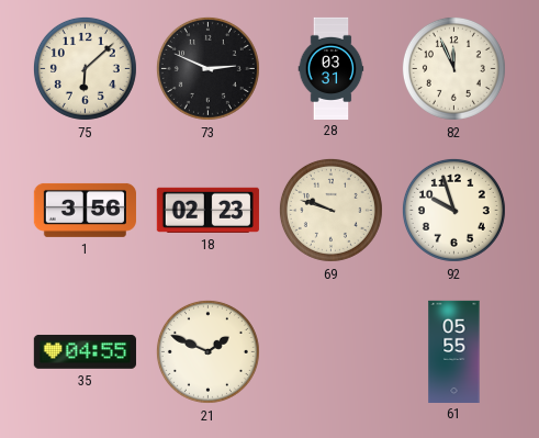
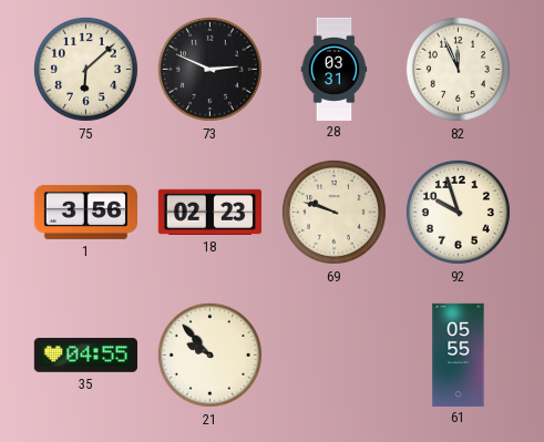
21: 1:49 -> 9:53
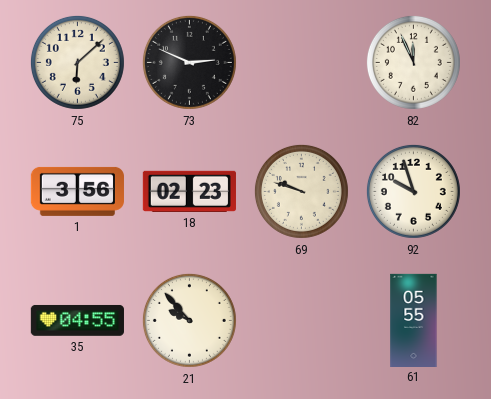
28: 03:31 -> none
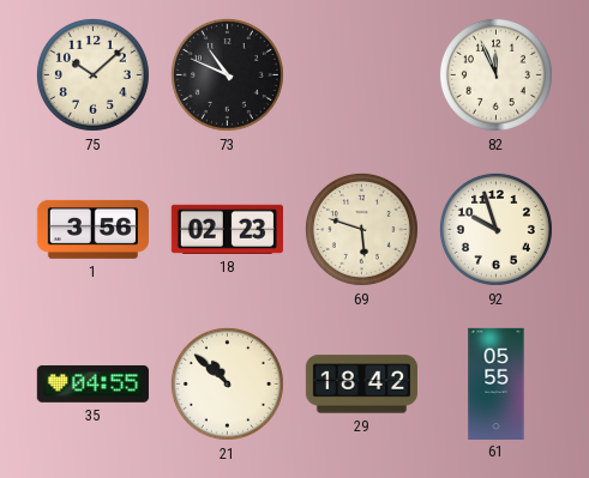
75: 6:08 -> 10:08
73: 2:49 -> 10:49
69: 9:48 -> 5:48
21: 9:53 -> 10:52
29: none -> 18:42
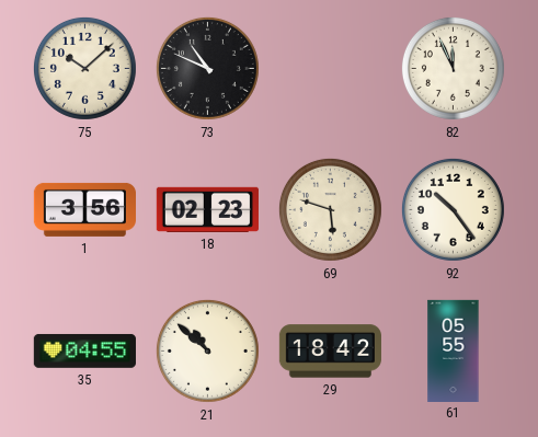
92: 9:57 -> 10:24
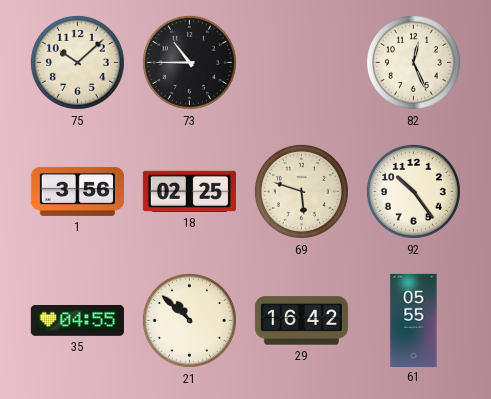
73: 10:49 -> 10:45
82: 11:56 -> 12:26
18: 02:23 -> 02:25
29: 18:42 -> 16:42
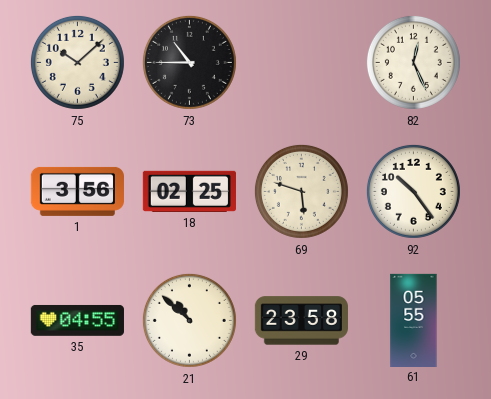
29: 16:42 -> 23:58
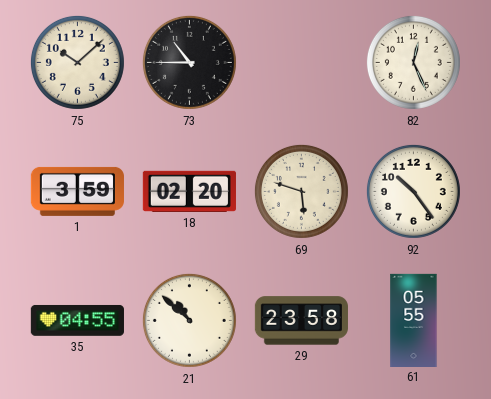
1: 3:56 -> 3:59
18: 02:25 -> 02:20
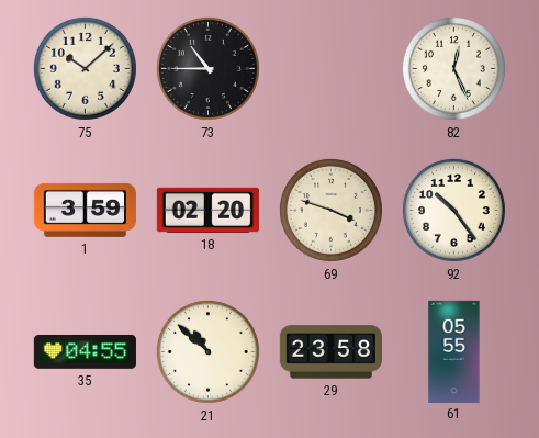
69: 5:48 -> 3:48
